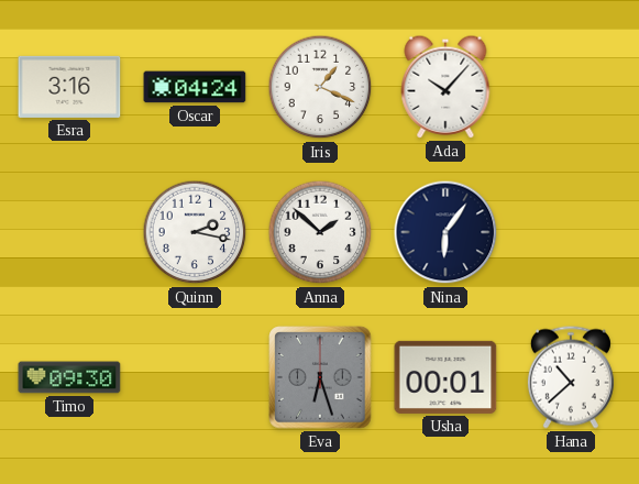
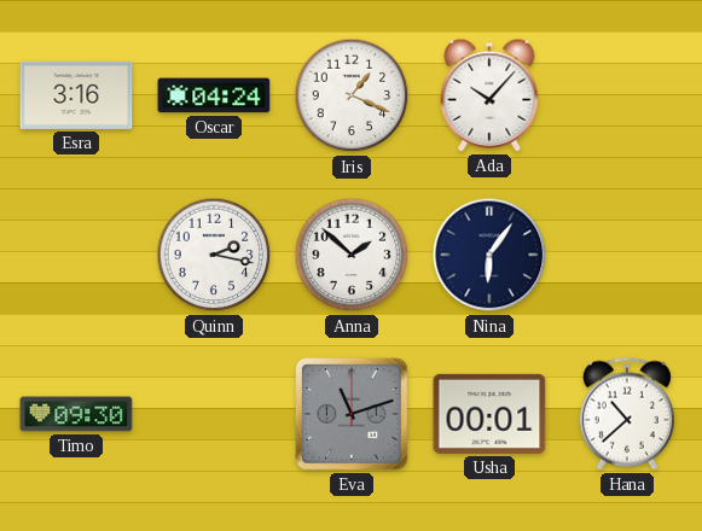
Eva: 6:27 -> 11:12
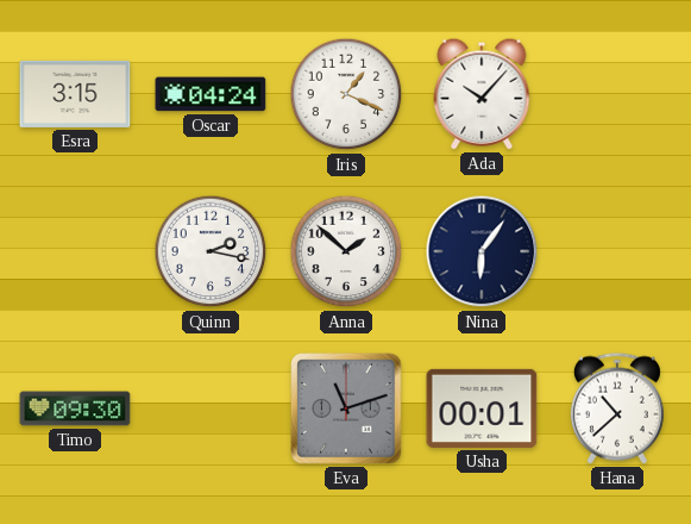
Esra: 3:16 -> 3:15
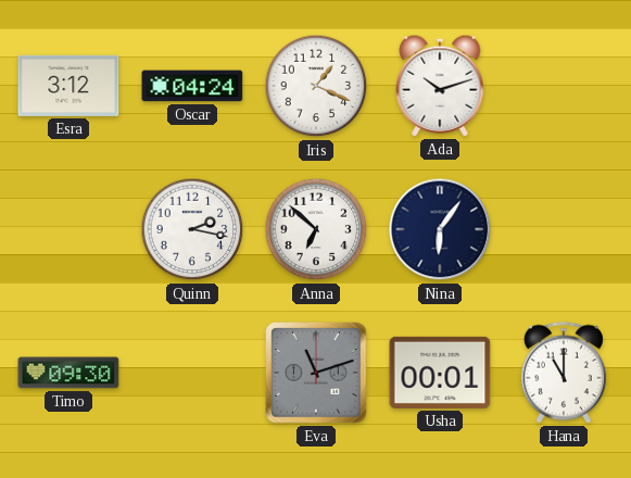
Esra: 3:15 -> 3:12
Ada: 10:07 -> 10:12
Anna: 1:52 -> 6:52
Hana: 10:38 -> 11:00
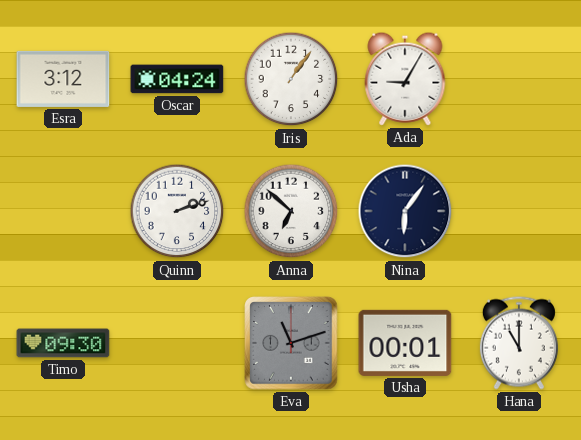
Iris: 1:19 -> 1:06
Ada: 10:12 -> 9:05
Quinn: 2:17 -> 2:12
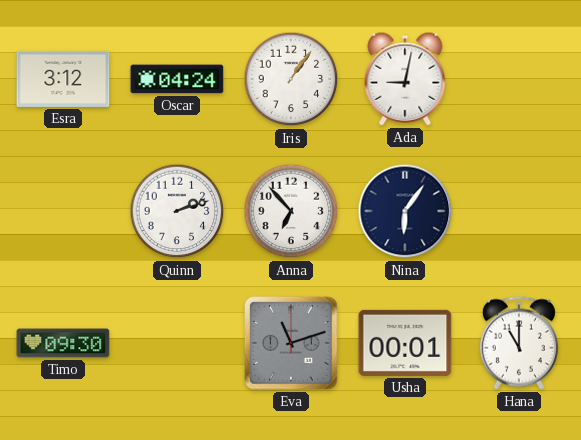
Ada: 9:05 -> 9:02
Anna: 6:52 -> 6:53
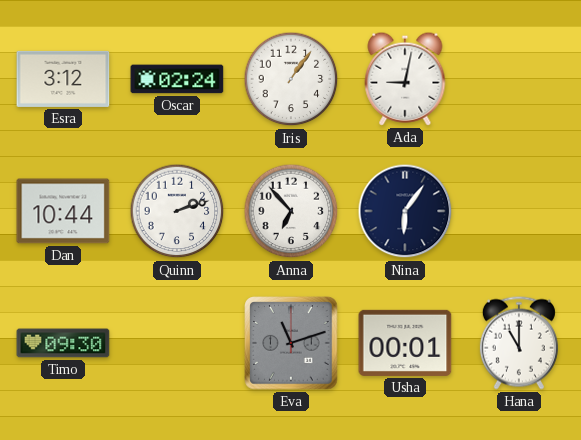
Oscar: 04:24 -> 02:24
Dan: none -> 10:44
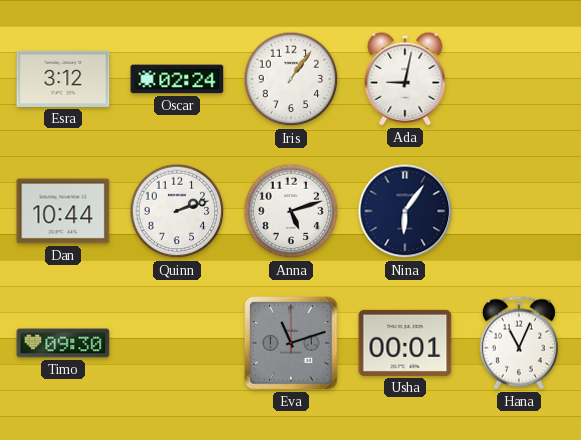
Anna: 6:53 -> 5:12
Hana: 11:00 -> 11:04
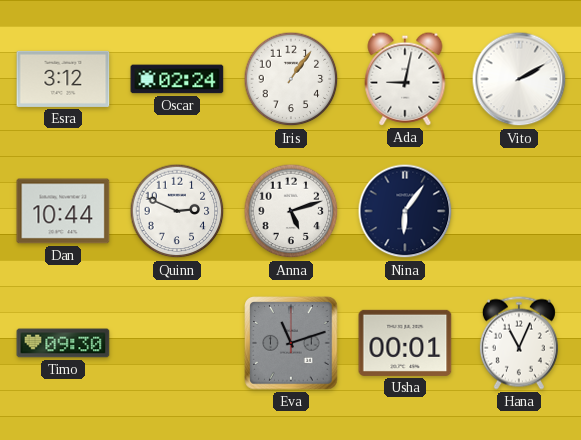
Vito: none -> 2:10
Quinn: 2:12 -> 2:49
